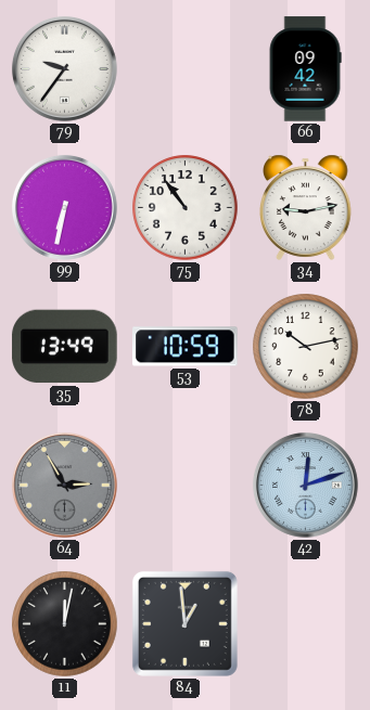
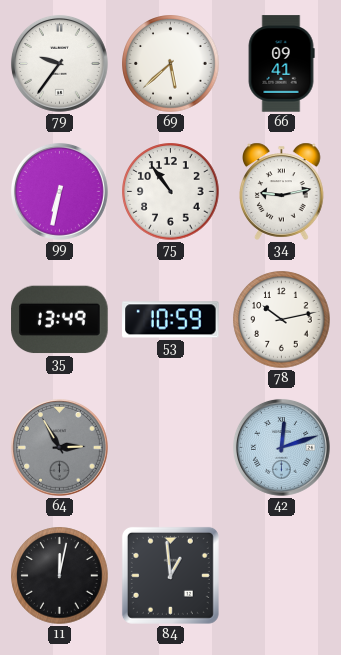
69: none -> 5:38
66: 09:42 -> 09:41
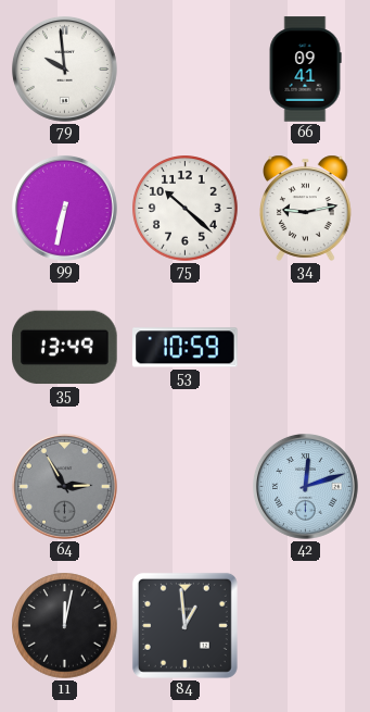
79: 9:36 -> 9:59
69: 5:38 -> none
75: 10:54 -> 10:22
78: 10:13 -> none
